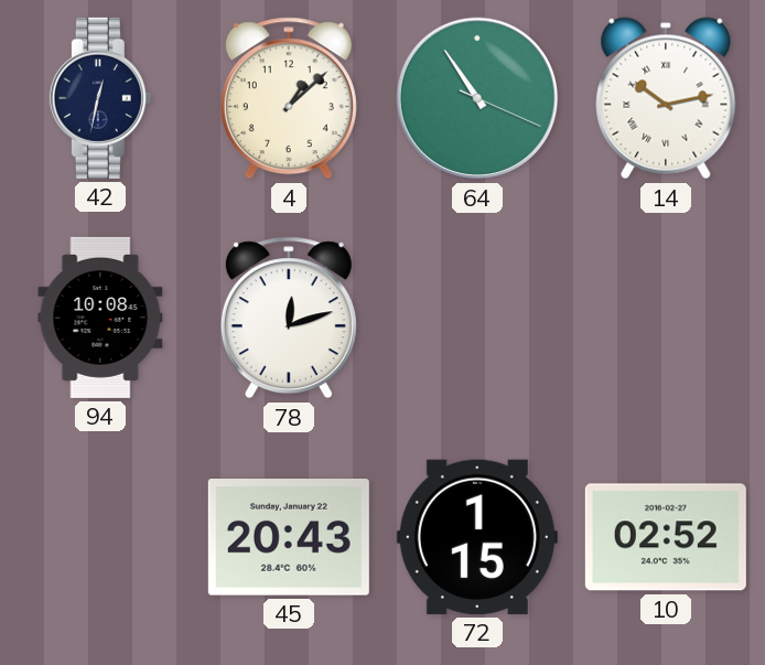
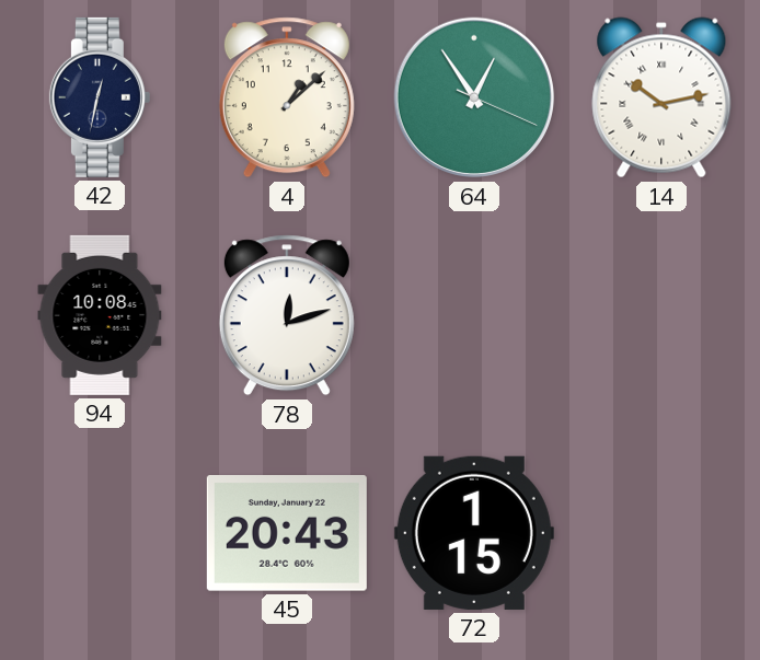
64: 10:54 -> 12:54
10: 02:52 -> none
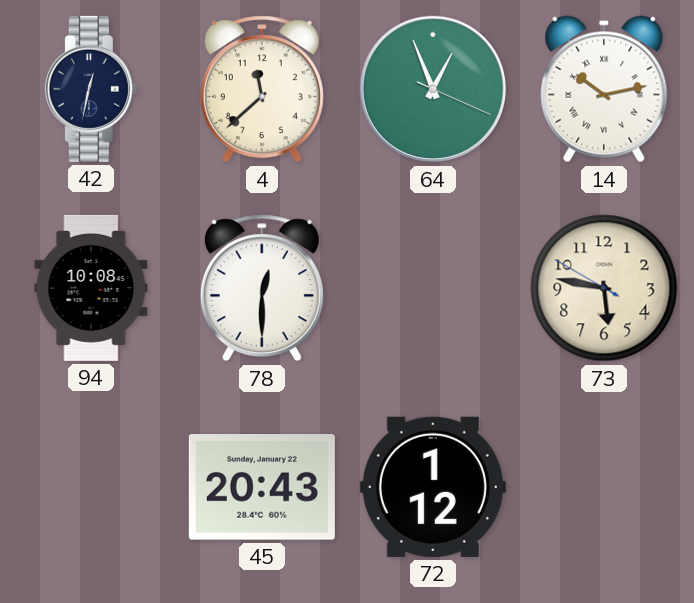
4: 1:08 -> 11:38
64: 12:54 -> 12:56
78: 12:12 -> 12:30
73: none -> 5:46
72: 1:15 -> 1:12
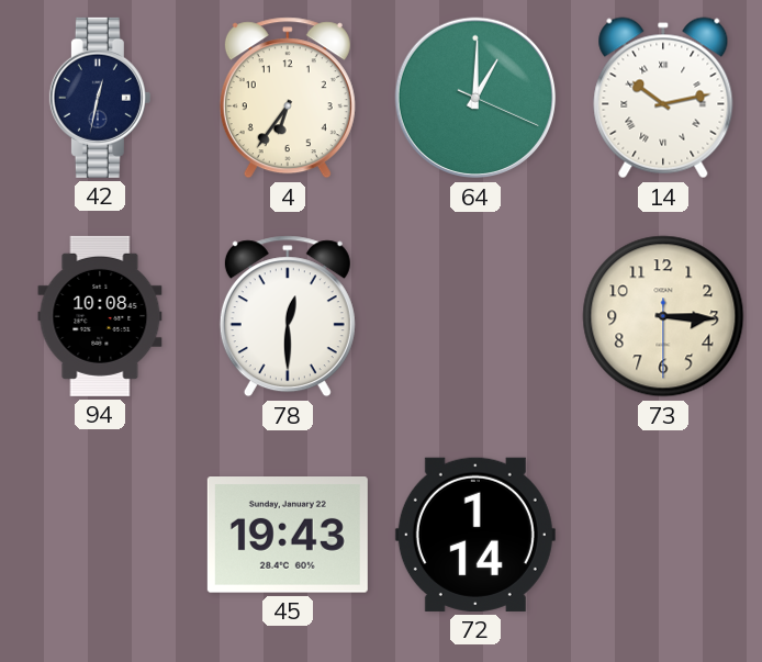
4: 11:38 -> 6:36
64: 12:56 -> 1:00
73: 5:46 -> 3:15
45: 20:43 -> 19:43
72: 1:12 -> 1:14
